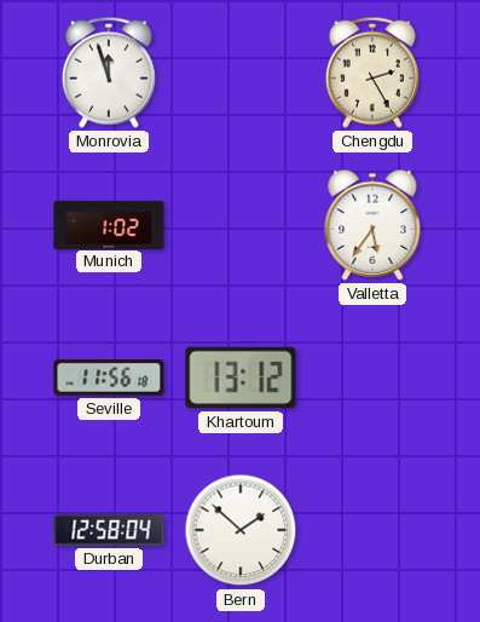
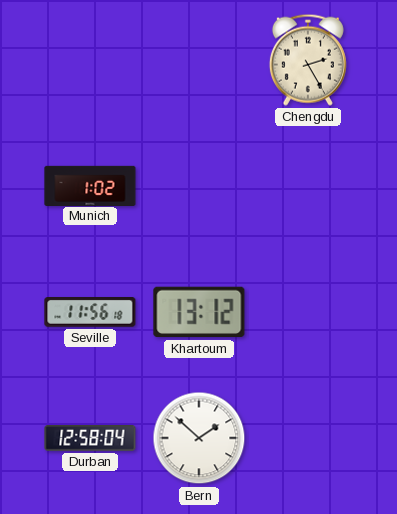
Monrovia: 11:57 -> none
Valletta: 5:36 -> none
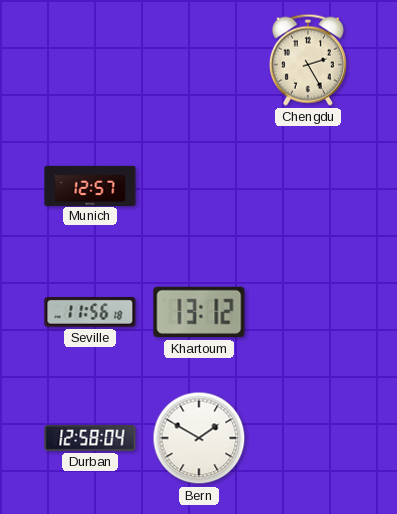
Munich: 1:02 -> 12:57
Bern: 1:52 -> 1:50
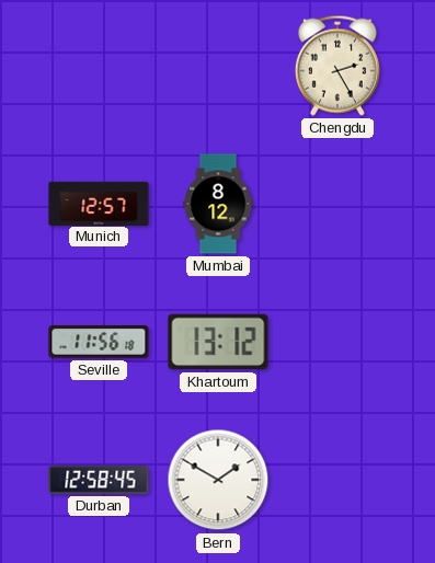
Mumbai: none -> 8:12
Durban: 12:58:04 -> 12:58:45
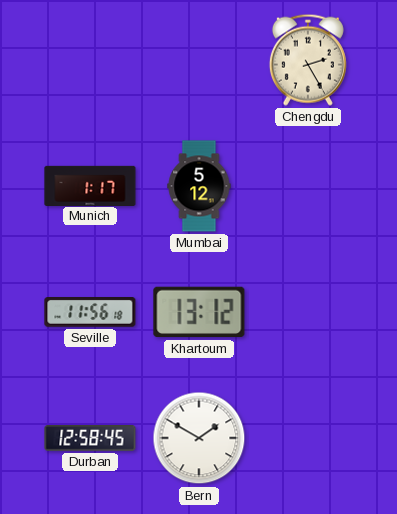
Munich: 12:57 -> 1:17
Mumbai: 8:12 -> 5:12
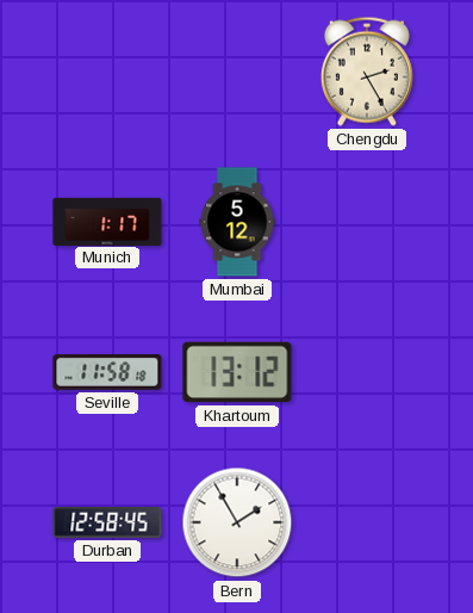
Seville: 11:56 -> 11:58
Bern: 1:50 -> 1:55
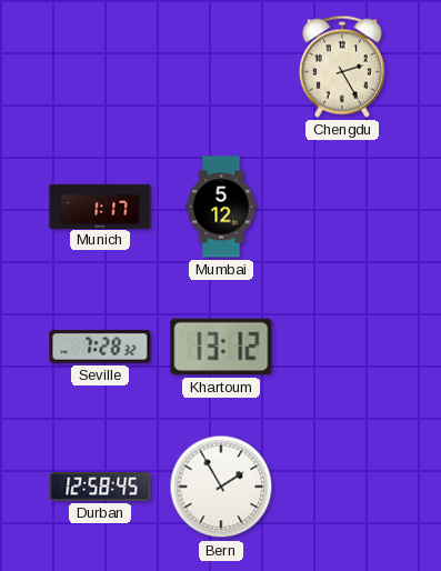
Seville: 11:58 -> 7:28
